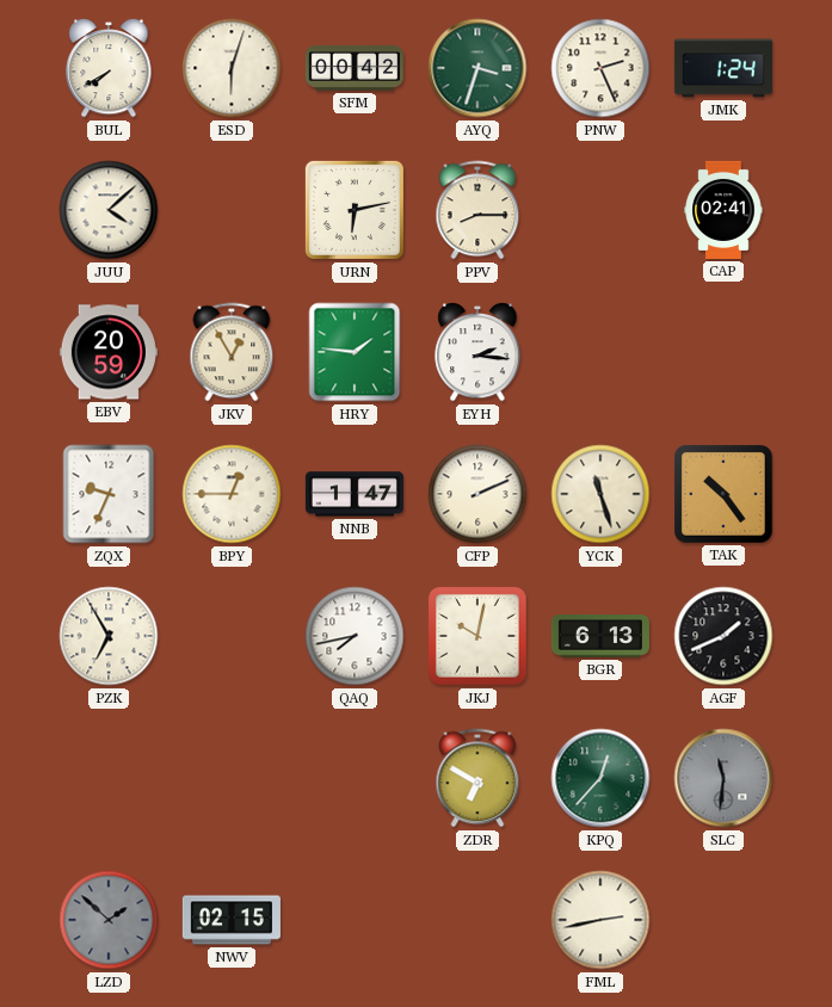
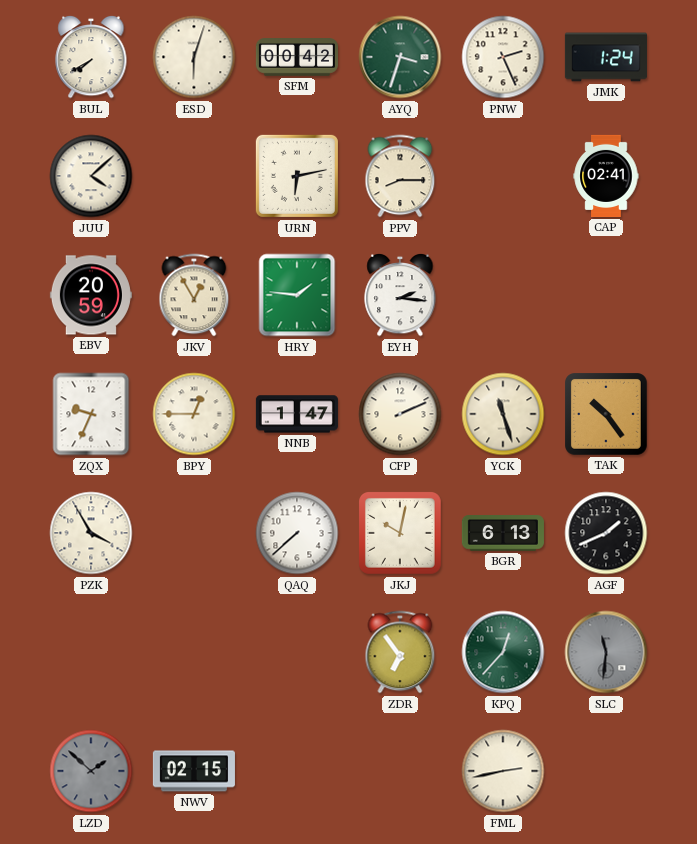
PZK: 6:55 -> 3:55
QAQ: 7:43 -> 7:38
ZDR: 6:50 -> 6:54
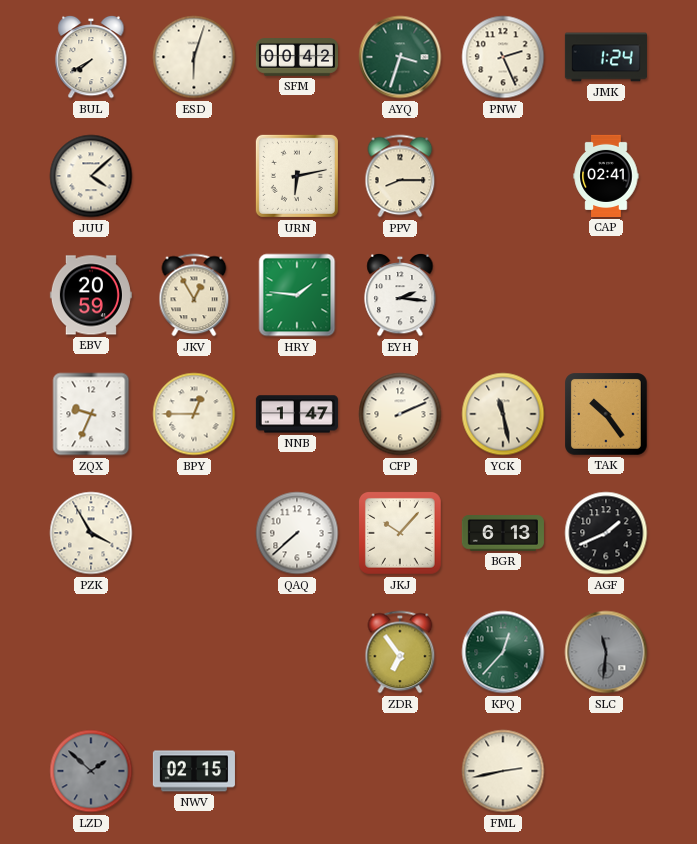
YCK: 11:27 -> 11:28
JKJ: 10:02 -> 10:07
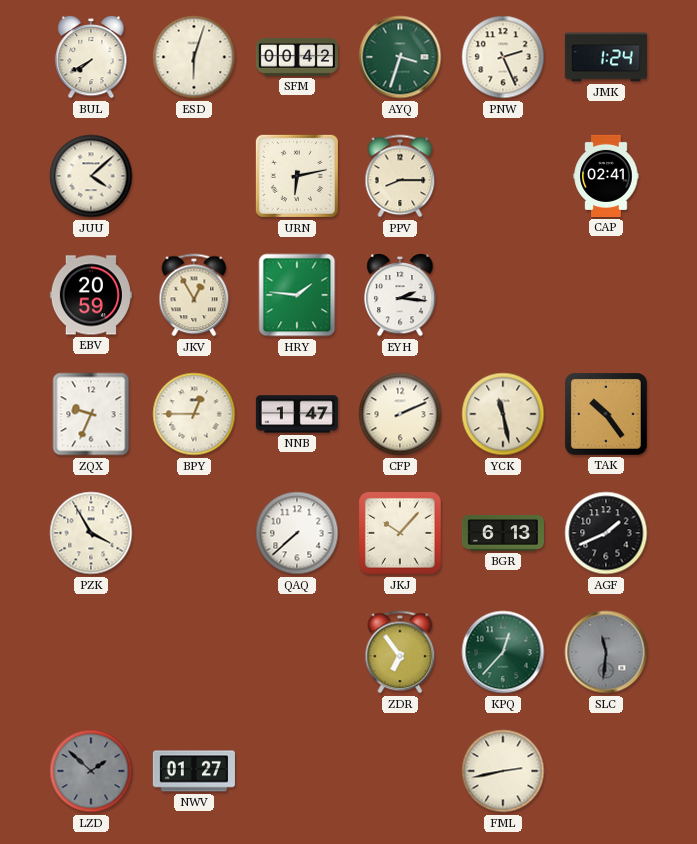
NWV: 02:15 -> 01:27
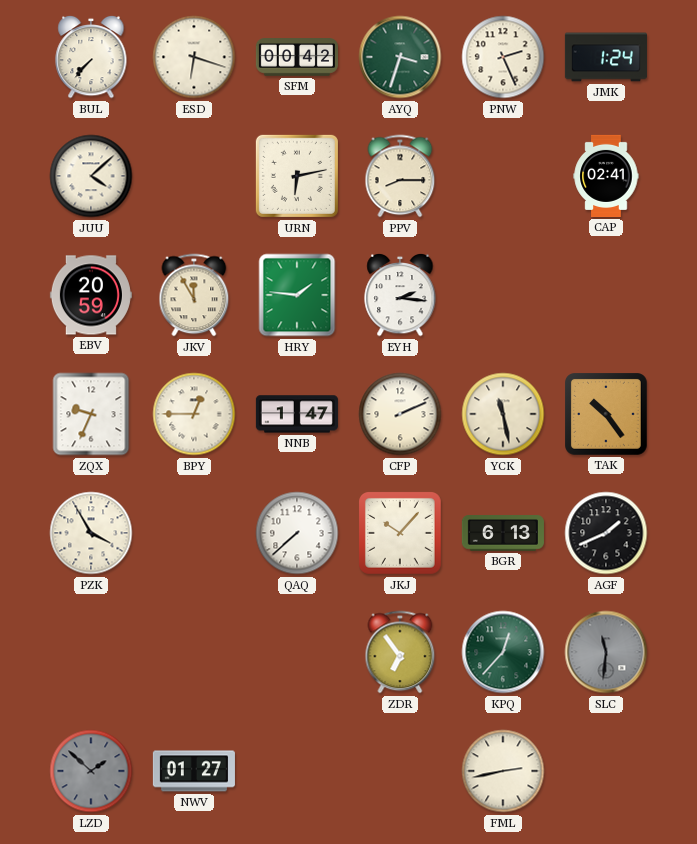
BUL: 7:40 -> 7:37
ESD: 6:03 -> 6:18
JKV: 12:55 -> 11:55
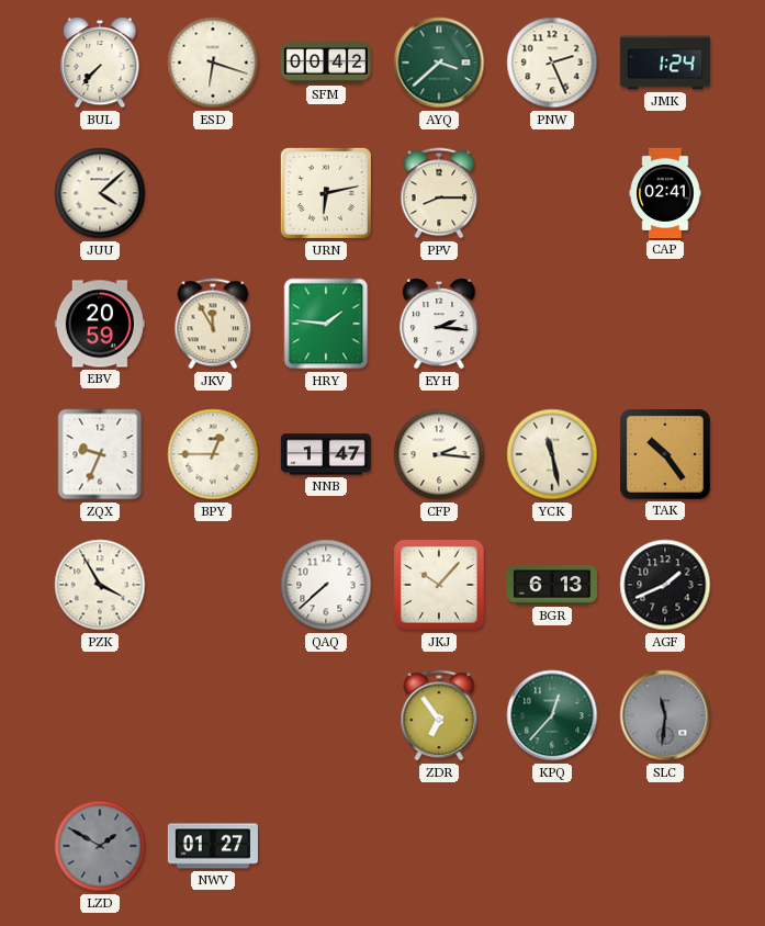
AYQ: 3:33 -> 3:38
CFP: 2:11 -> 2:16
LZD: 1:52 -> 1:50
FML: 2:43 -> none
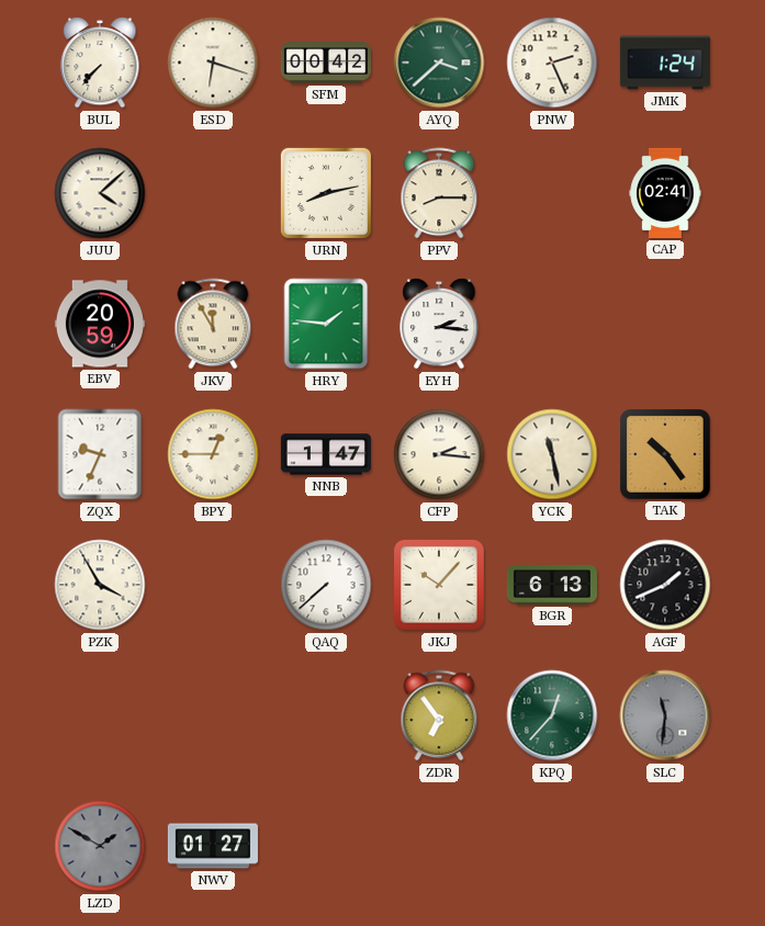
URN: 6:13 -> 8:13
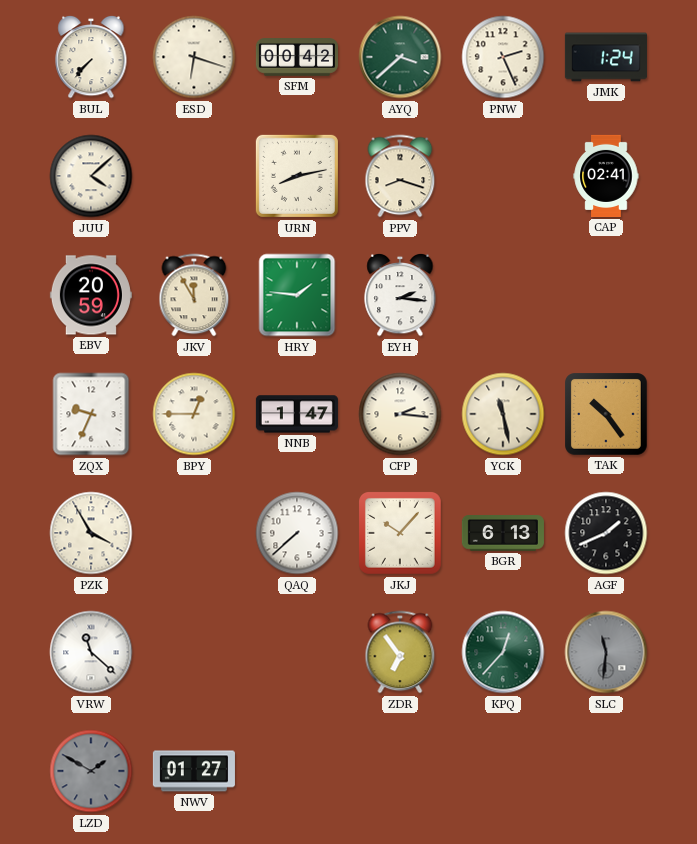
PPV: 8:15 -> 8:18
VRW: none -> 11:22
